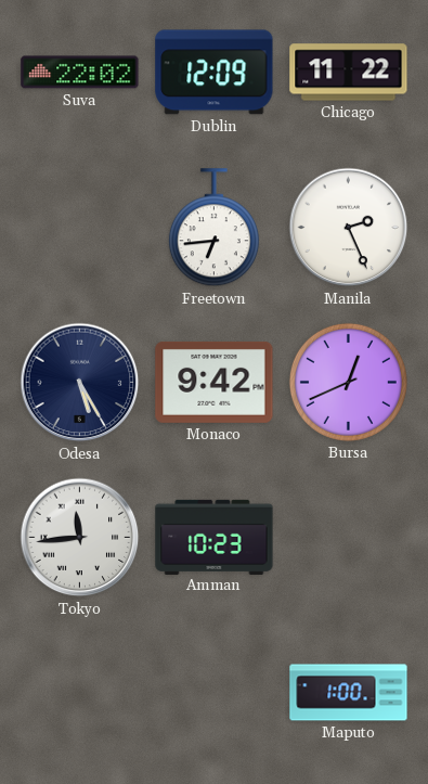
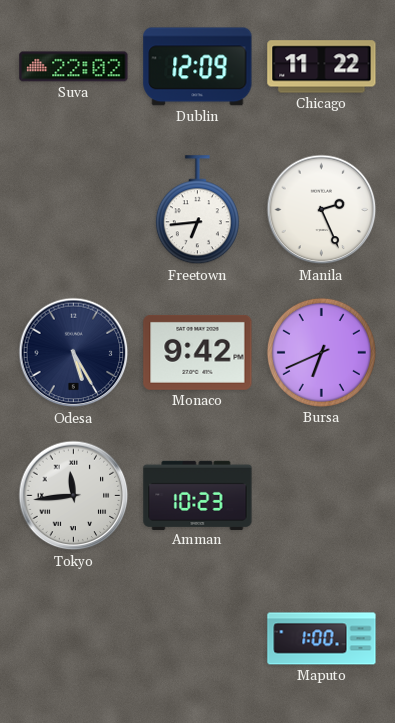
Bursa: 12:41 -> 6:41
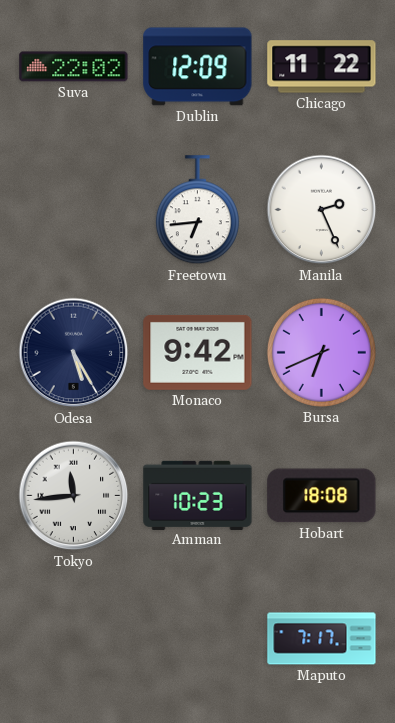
Hobart: none -> 18:08
Maputo: 1:00 -> 7:17
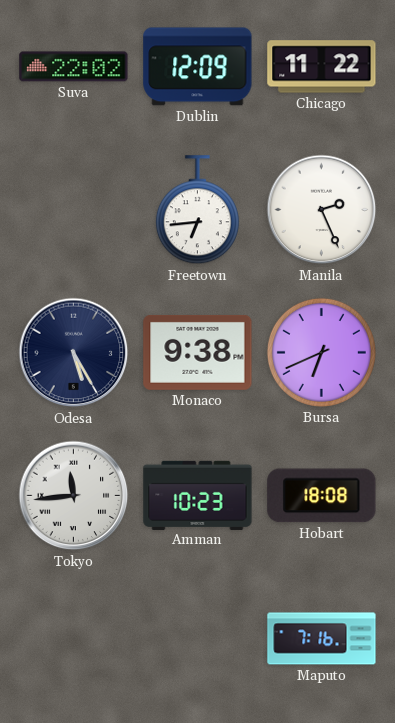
Monaco: 9:42 -> 9:38
Maputo: 7:17 -> 7:16
